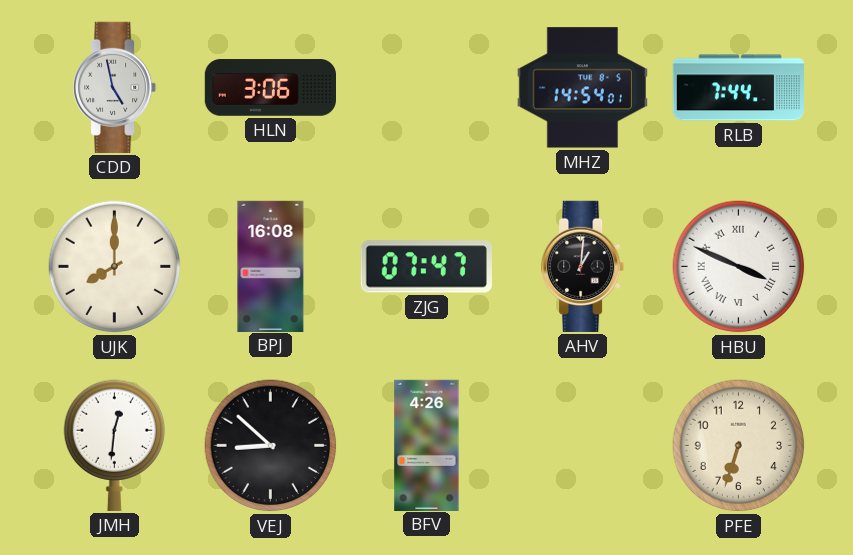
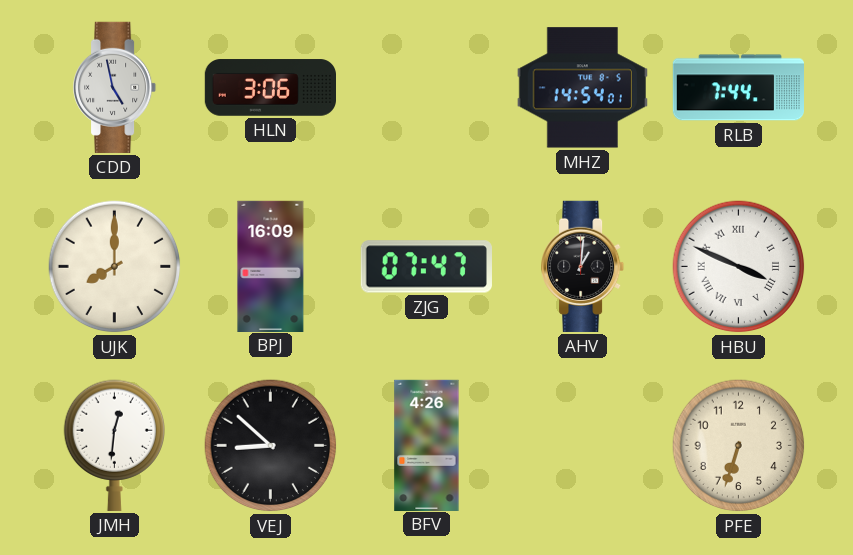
BPJ: 16:08 -> 16:09
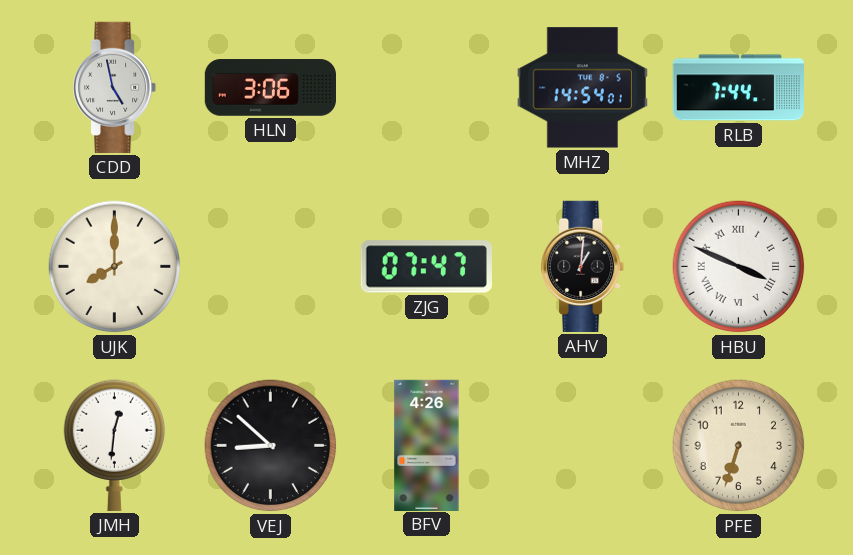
BPJ: 16:09 -> none
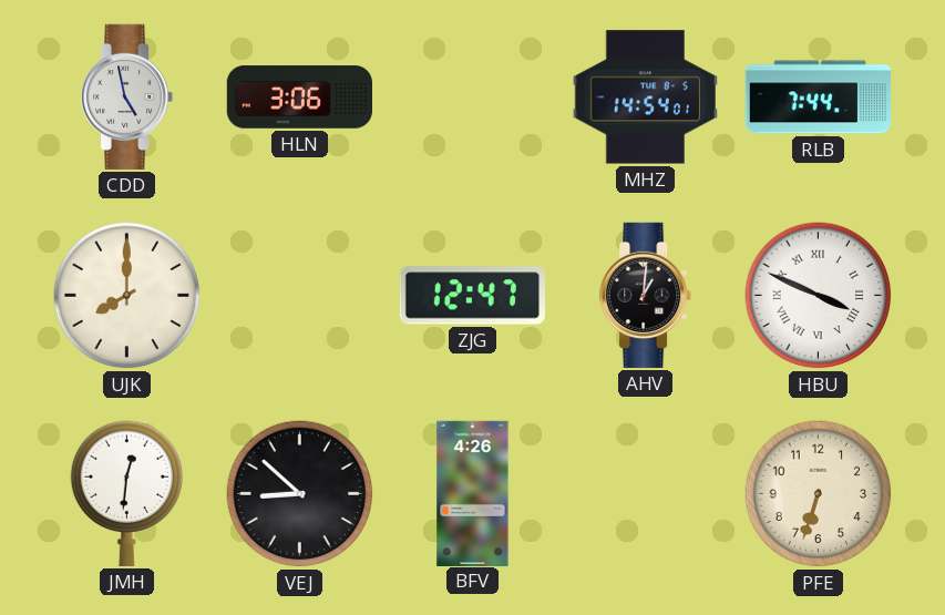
ZJG: 07:47 -> 12:47
